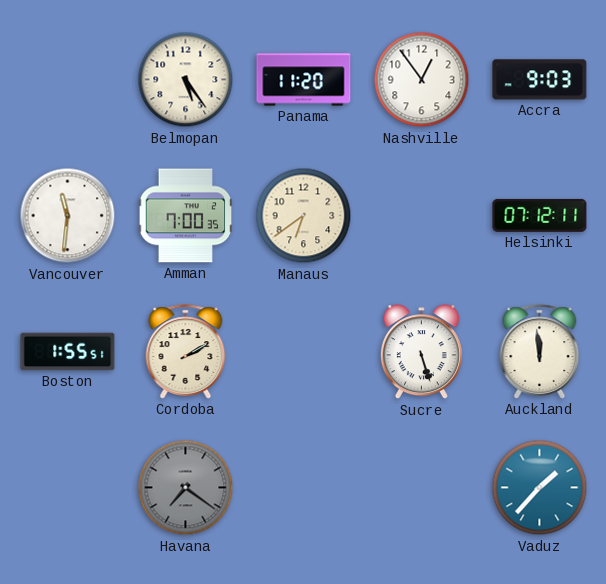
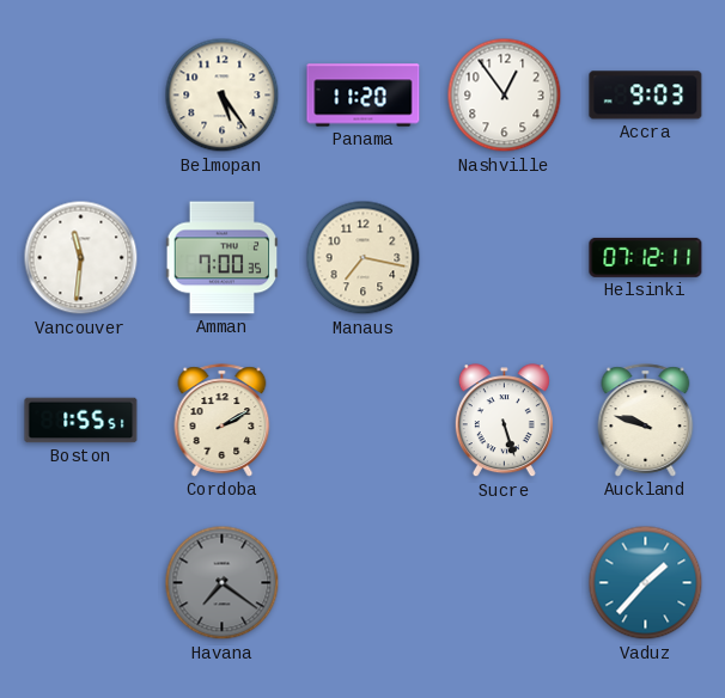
Manaus: 6:39 -> 7:17
Auckland: 11:59 -> 9:48
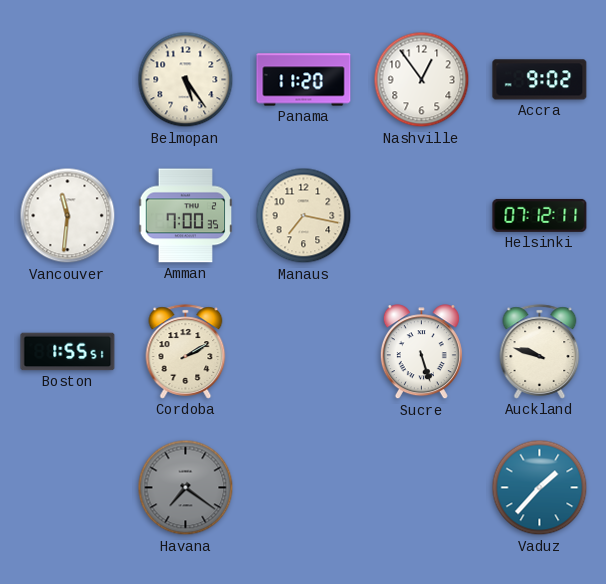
Accra: 9:03 -> 9:02
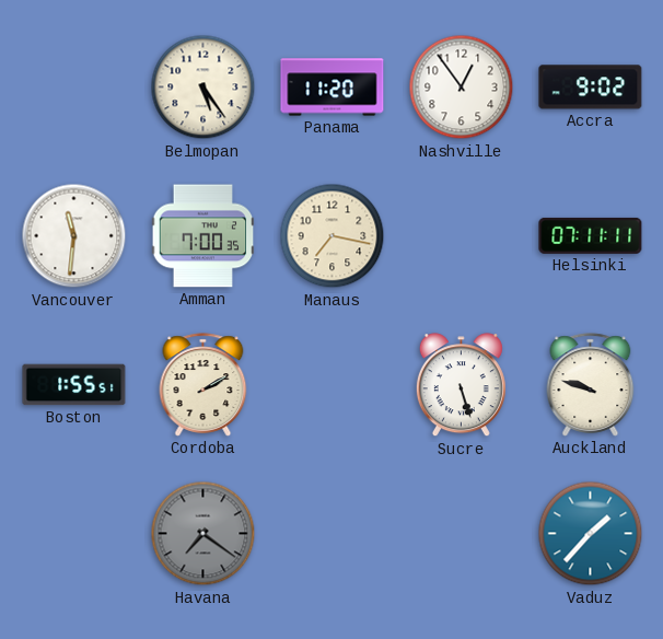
Helsinki: 07:12 -> 07:11
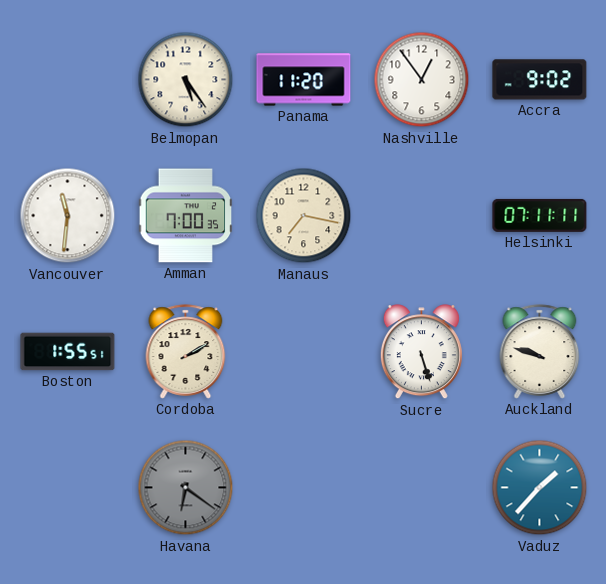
Havana: 7:21 -> 6:21
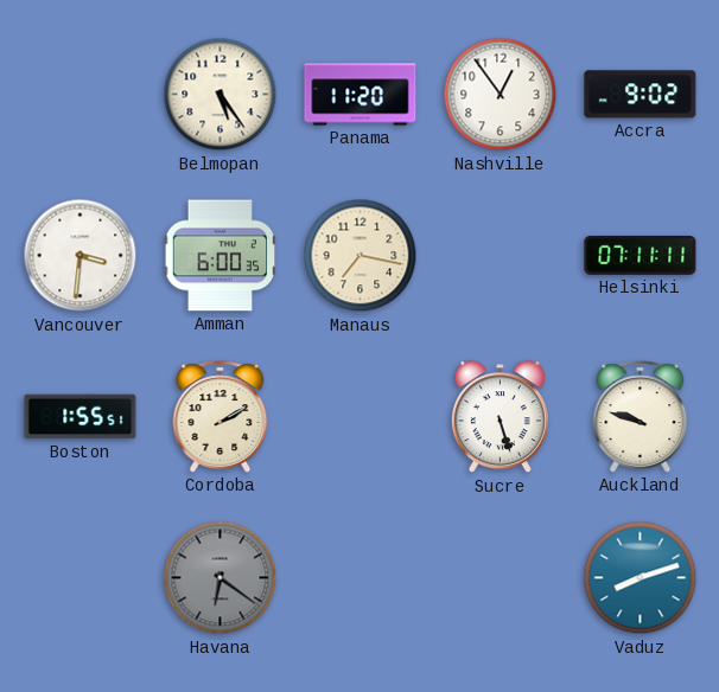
Vancouver: 11:31 -> 3:31
Amman: 7:00 -> 6:00
Vaduz: 1:37 -> 8:12
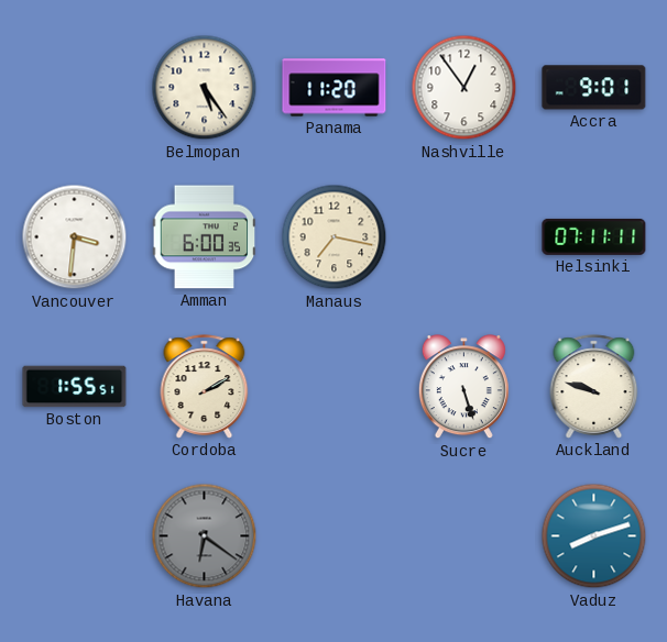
Accra: 9:02 -> 9:01
